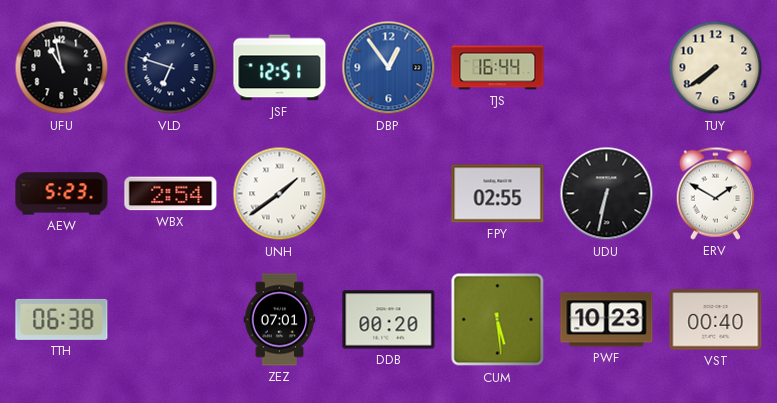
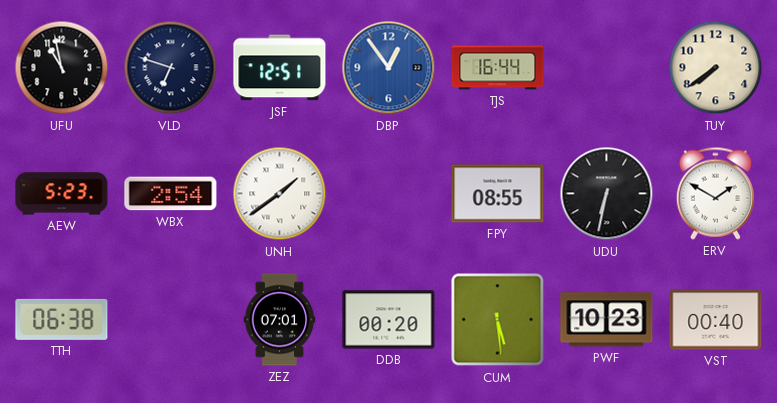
FPY: 02:55 -> 08:55
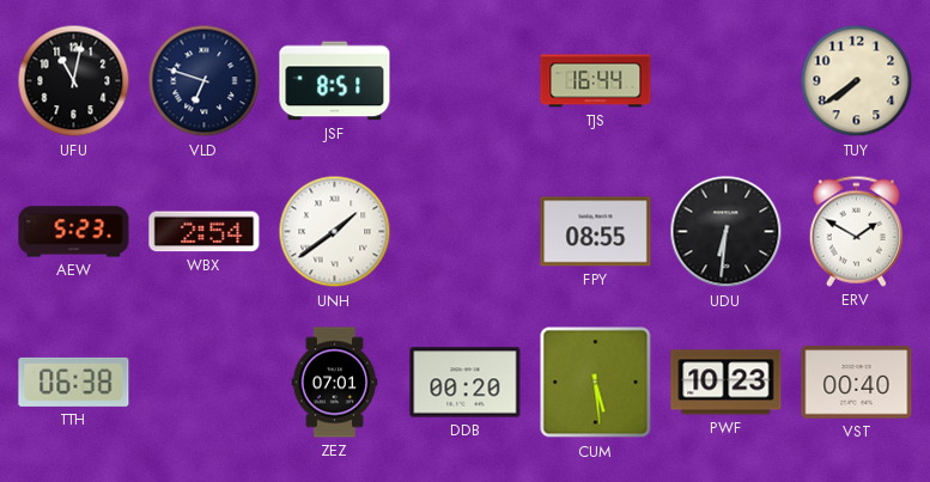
UFU: 10:58 -> 11:02
JSF: 12:51 -> 8:51
DBP: 12:54 -> none
UDU: 6:32 -> 6:31
